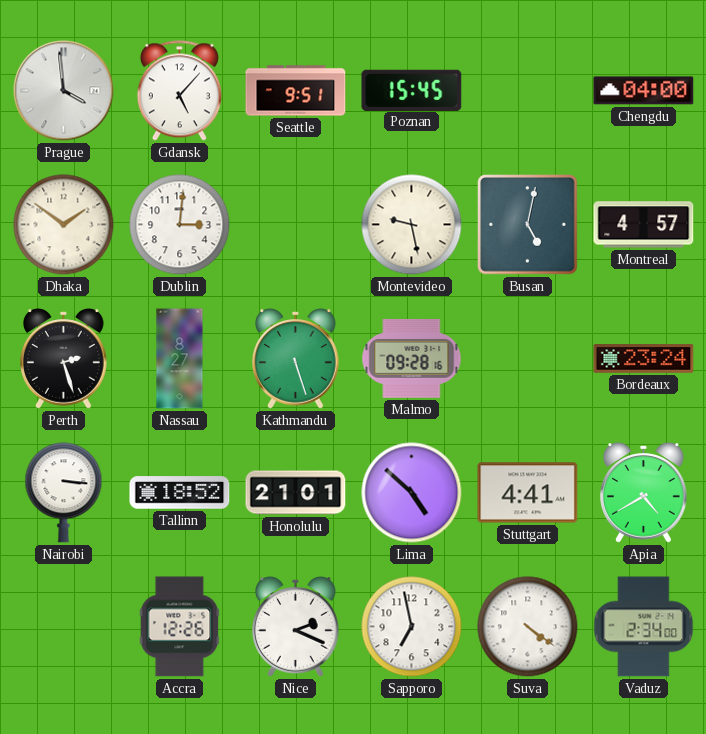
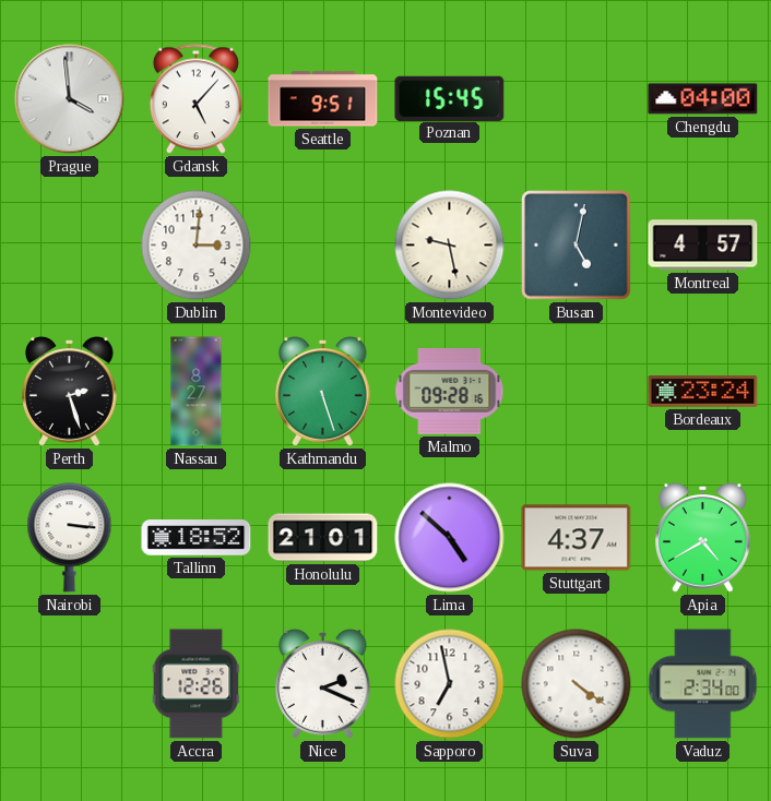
Dhaka: 1:51 -> none
Stuttgart: 4:41 -> 4:37
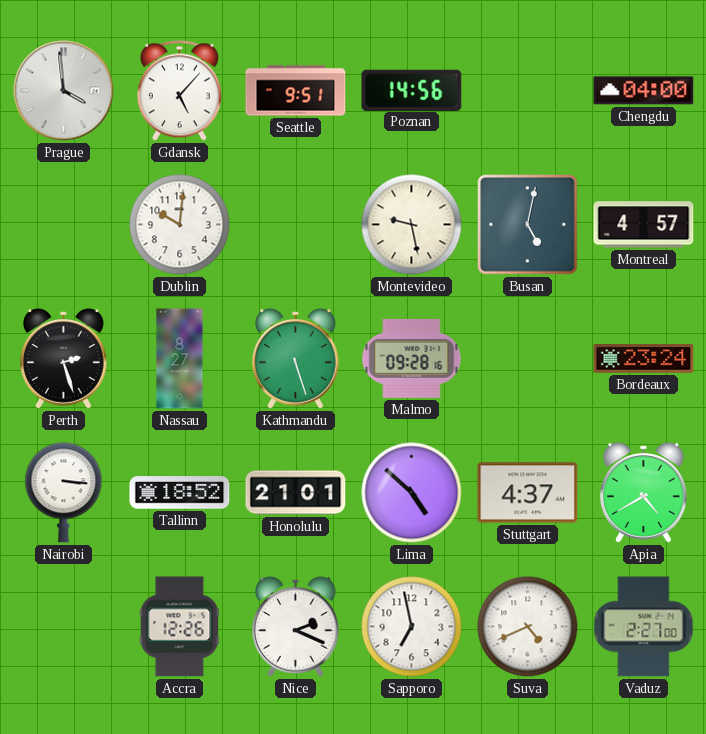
Poznan: 15:45 -> 14:56
Dublin: 3:01 -> 10:01
Suva: 4:21 -> 4:41
Vaduz: 2:34 -> 2:27
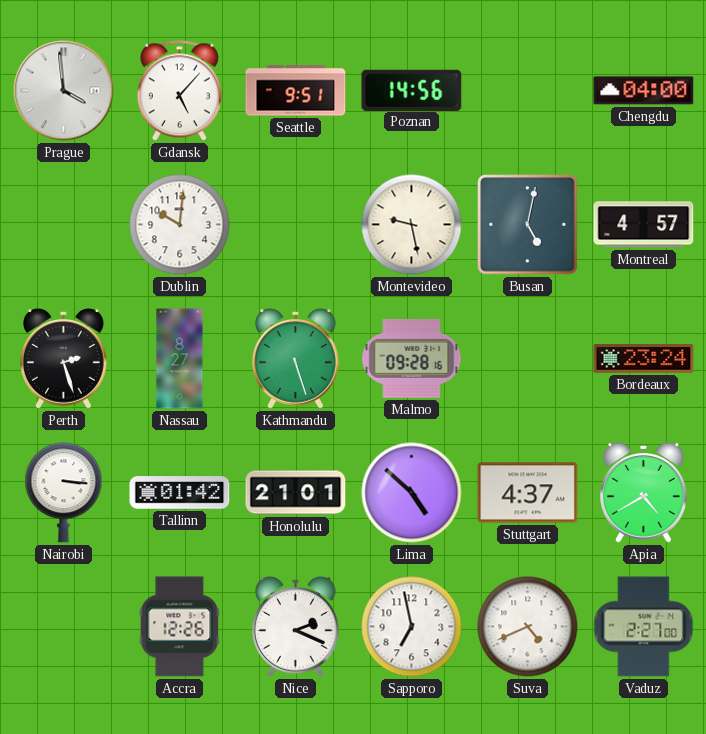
Tallinn: 18:52 -> 01:42
